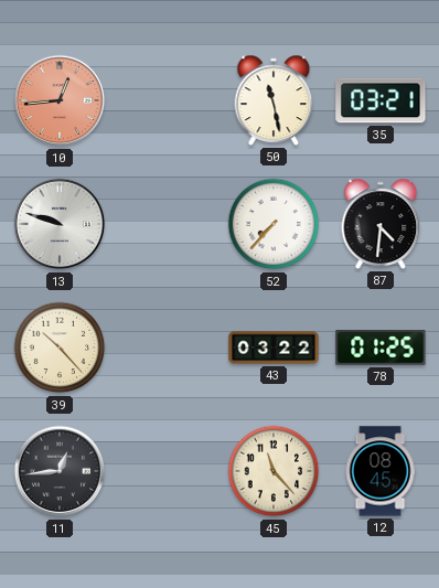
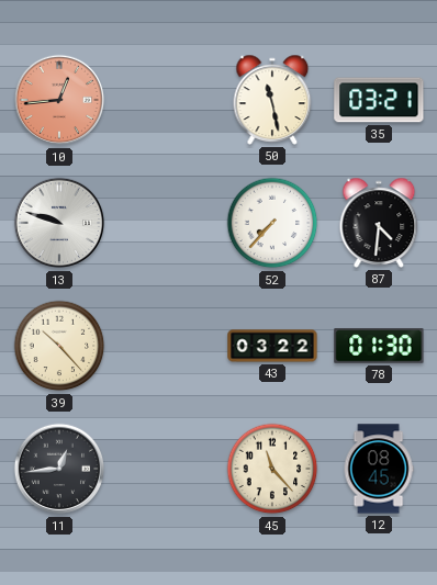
78: 01:25 -> 01:30
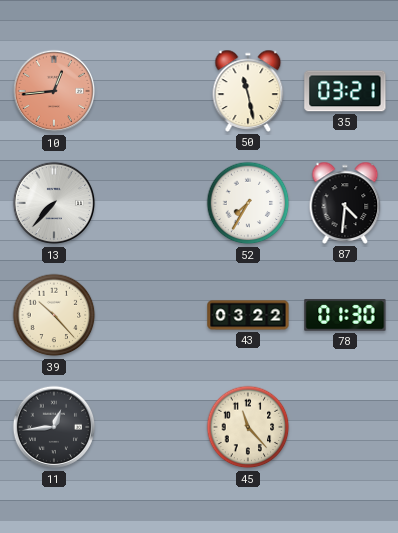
13: 9:48 -> 7:37
52: 7:37 -> 7:35
12: 08:45 -> none
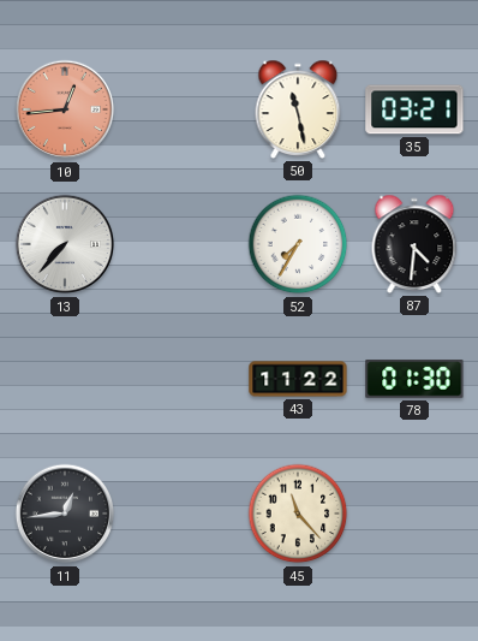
39: 10:23 -> none
43: 03:22 -> 11:22
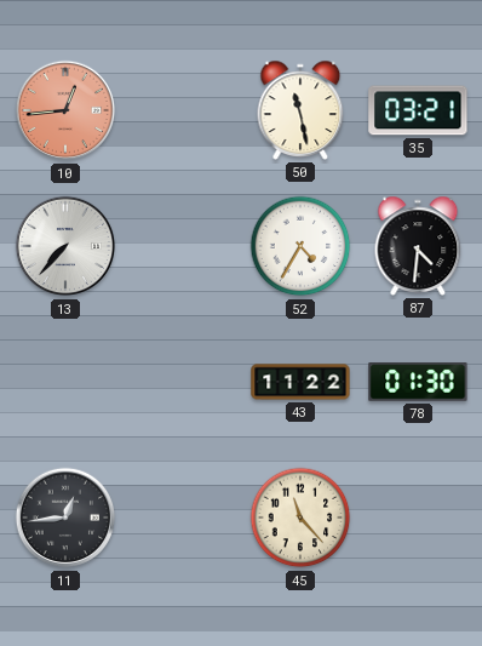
52: 7:35 -> 4:35
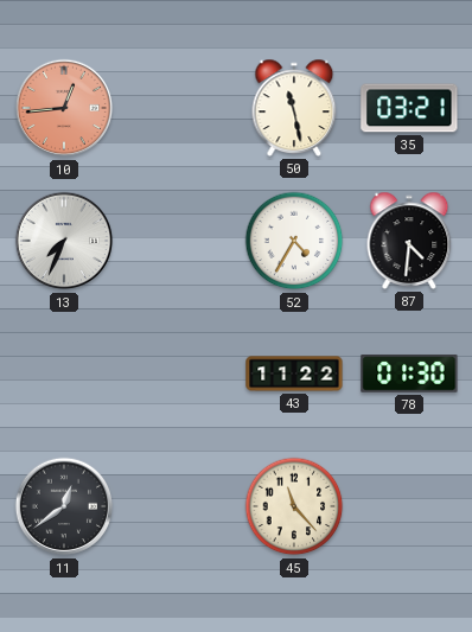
13: 7:37 -> 7:34
11: 12:44 -> 12:39
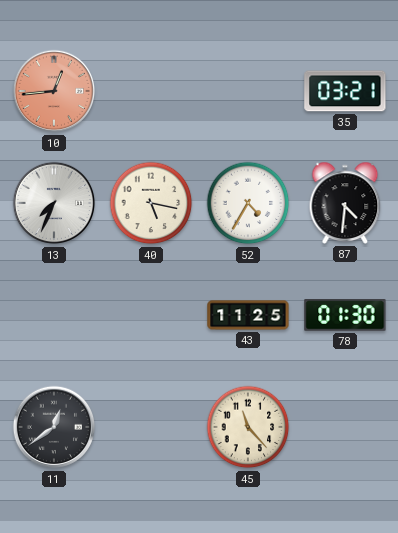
50: 11:28 -> none
40: none -> 5:17
43: 11:22 -> 11:25
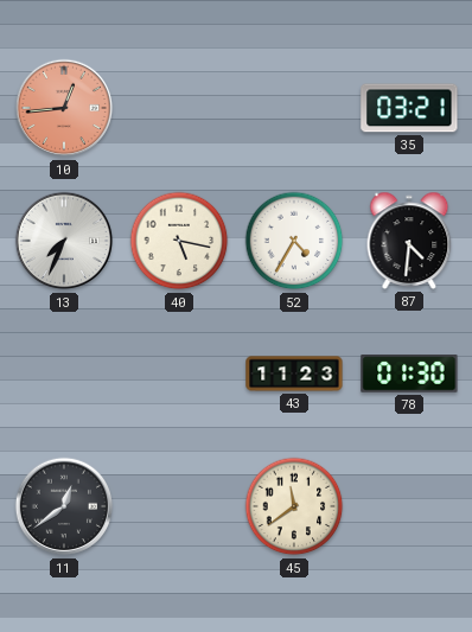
43: 11:25 -> 11:23
45: 11:23 -> 11:39
